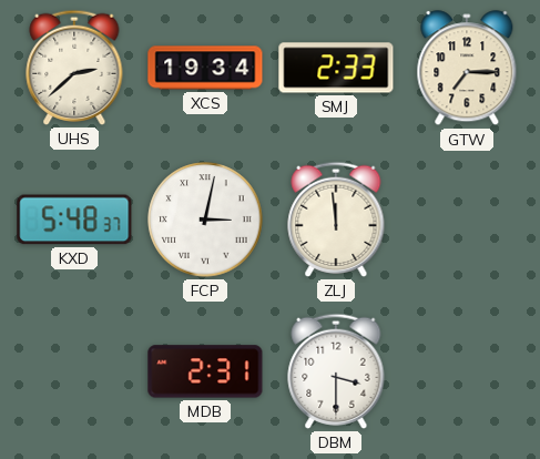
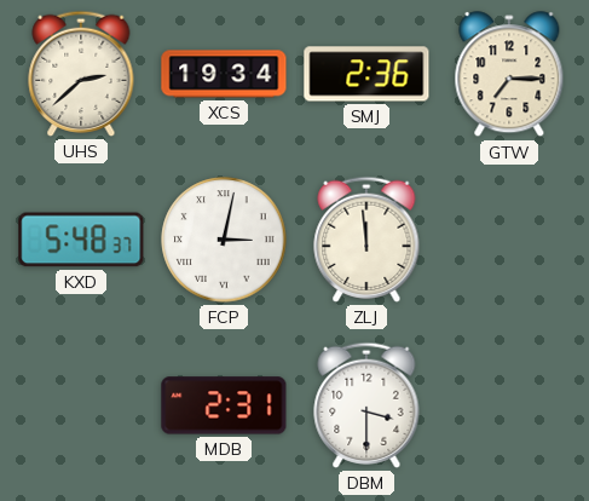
SMJ: 2:33 -> 2:36
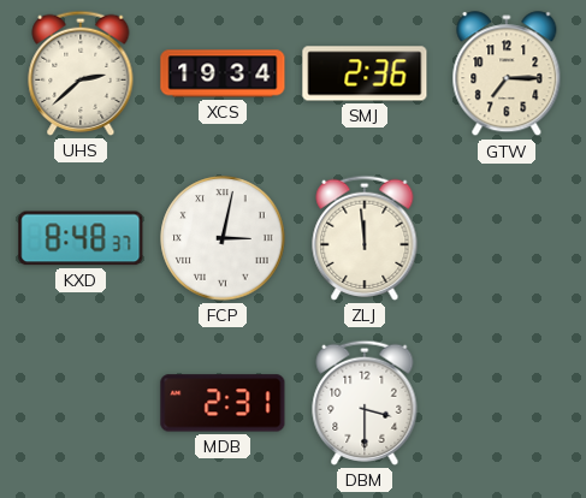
KXD: 5:48 -> 8:48
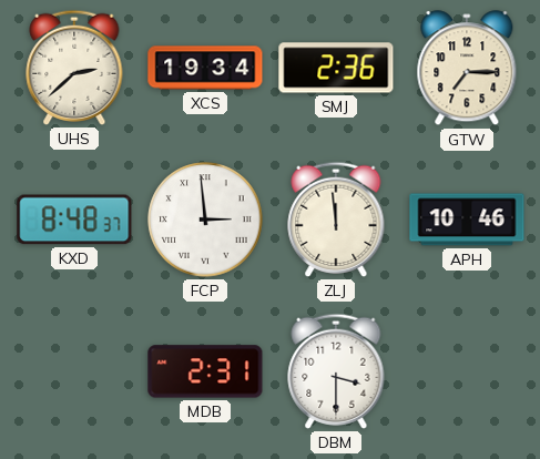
FCP: 3:02 -> 2:59
APH: none -> 10:46
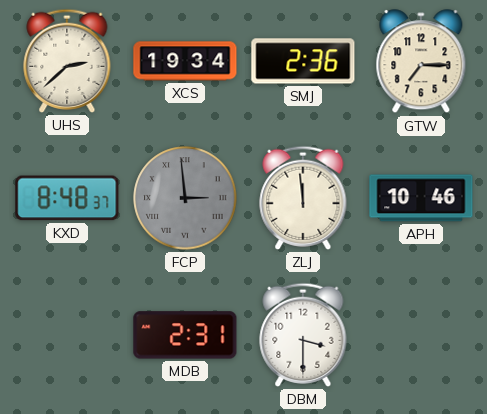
FCP dial: white -> grey
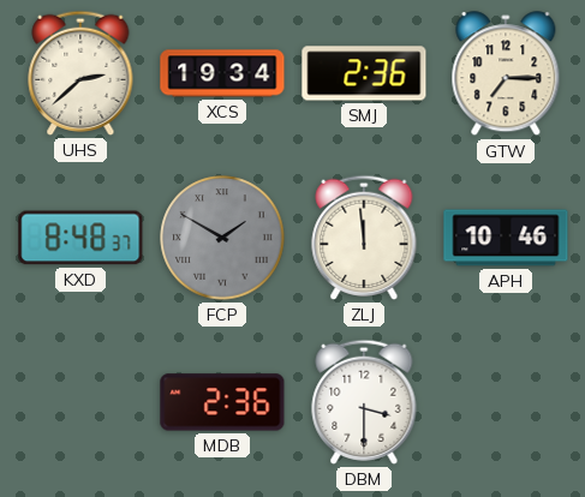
FCP: 2:59 -> 1:50
MDB: 2:31 -> 2:36
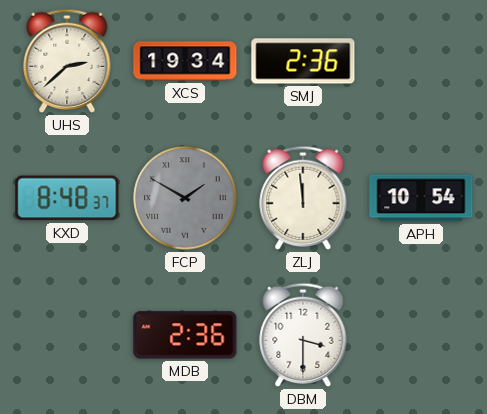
GTW: 7:15 -> none
APH: 10:46 -> 10:54
